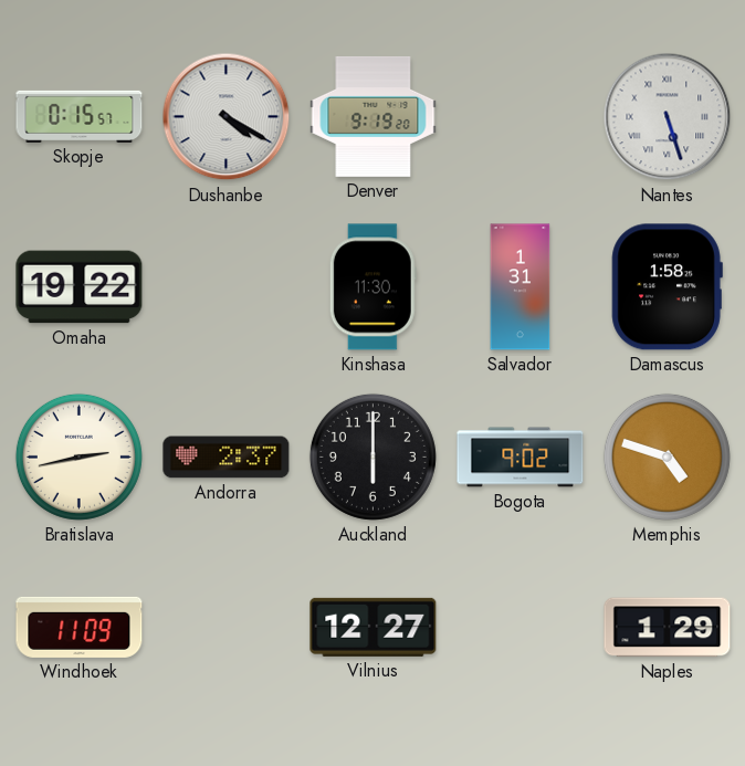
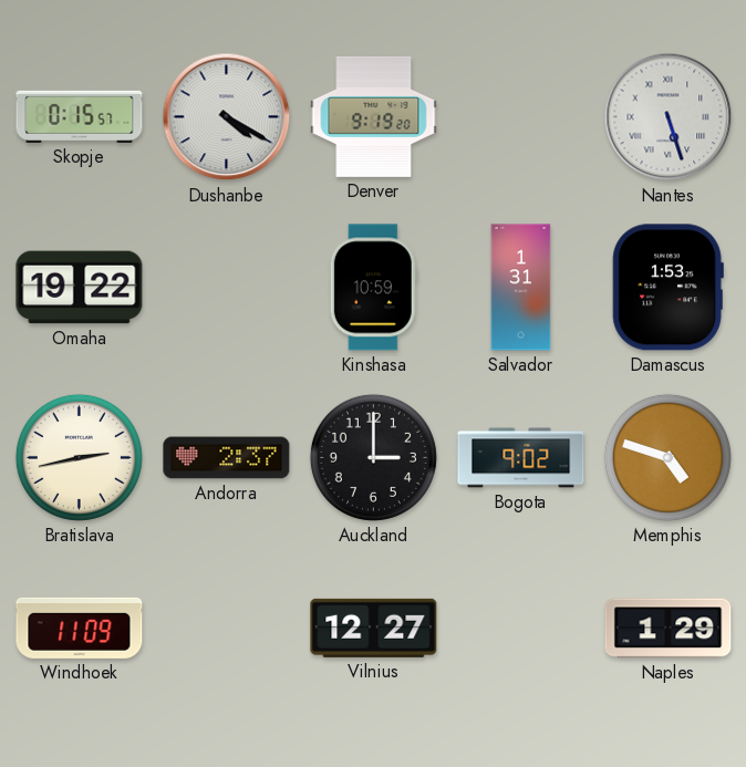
Kinshasa: 11:30 -> 10:59
Damascus: 1:58 -> 1:53
Auckland: 6:00 -> 3:00
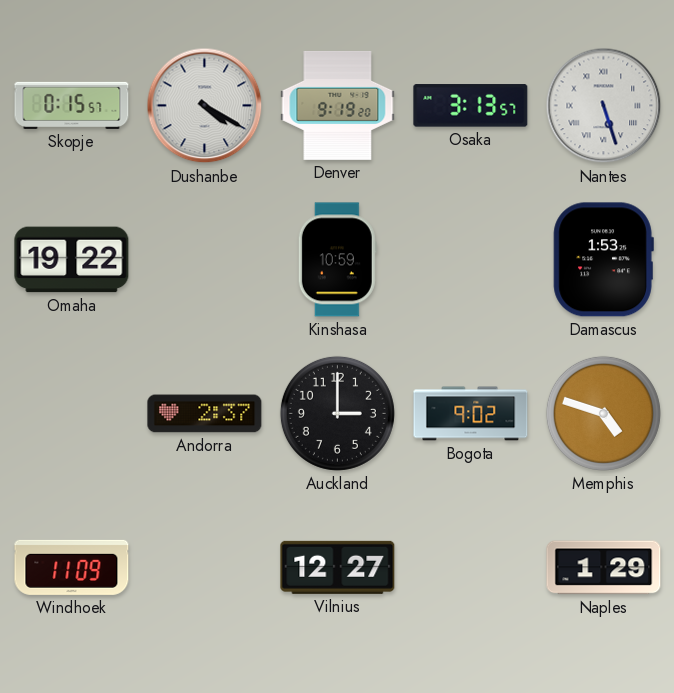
Osaka: none -> 3:13
Salvador: 1:31 -> none
Bratislava: 2:43 -> none
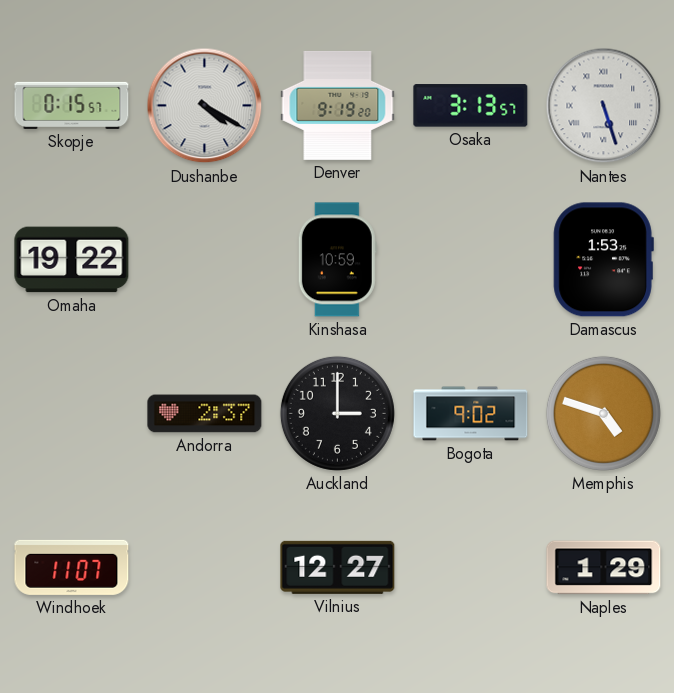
Windhoek: 11:09 -> 11:07
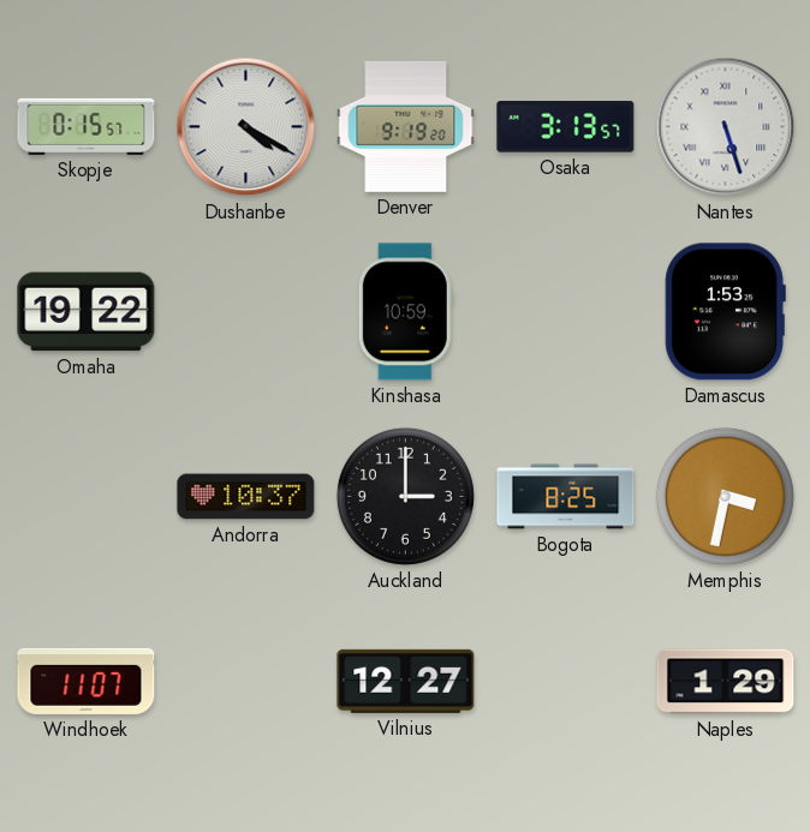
Andorra: 2:37 -> 10:37
Bogota: 9:02 -> 8:25
Memphis: 4:48 -> 3:32
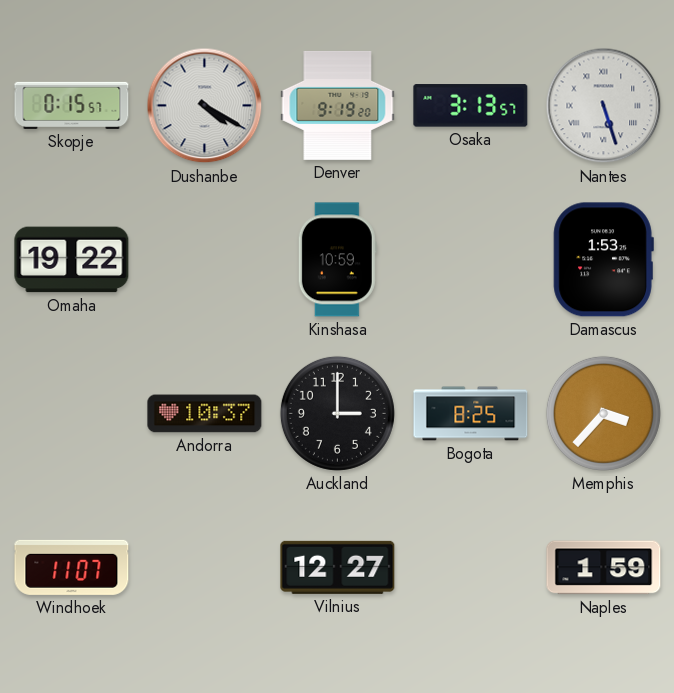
Memphis: 3:32 -> 3:37
Naples: 1:29 -> 1:59
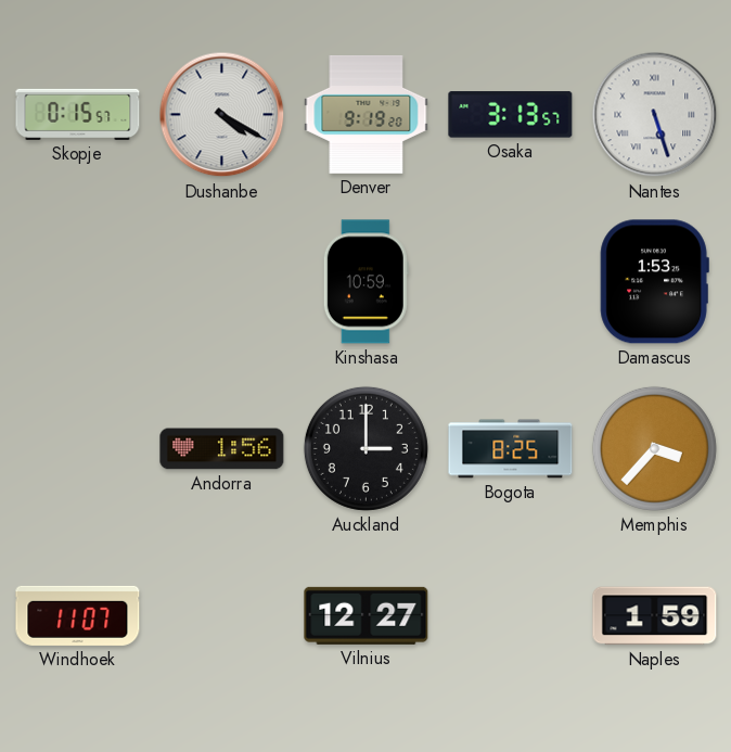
Omaha: 19:22 -> none
Andorra: 10:37 -> 1:56
